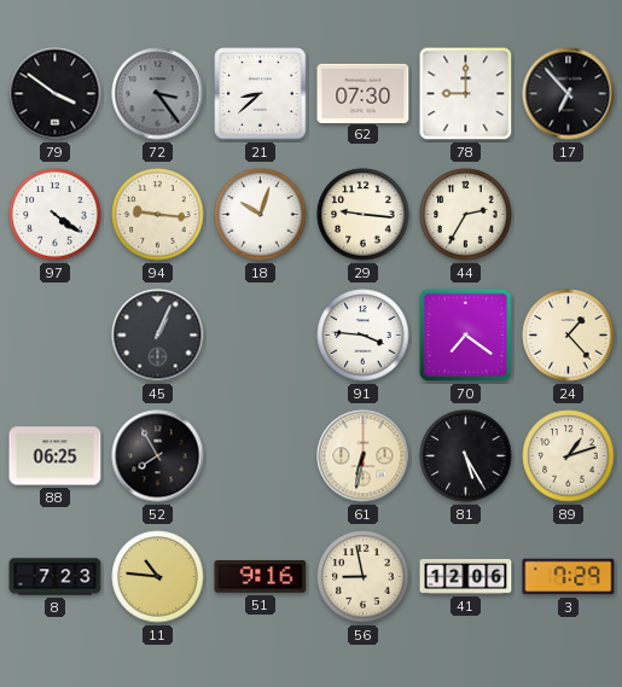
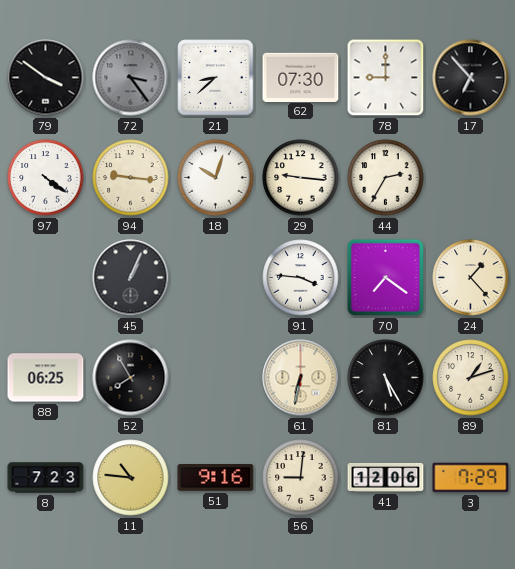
56: 8:58 -> 9:01
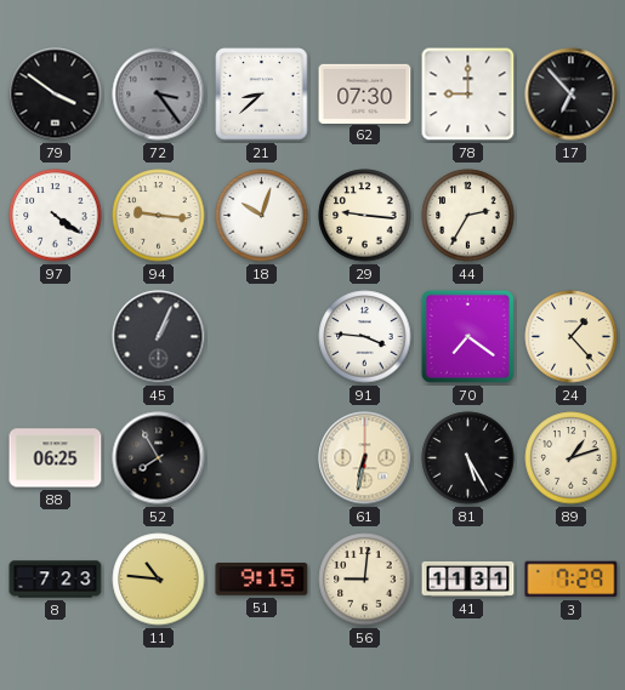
51: 9:16 -> 9:15
41: 12:06 -> 11:31
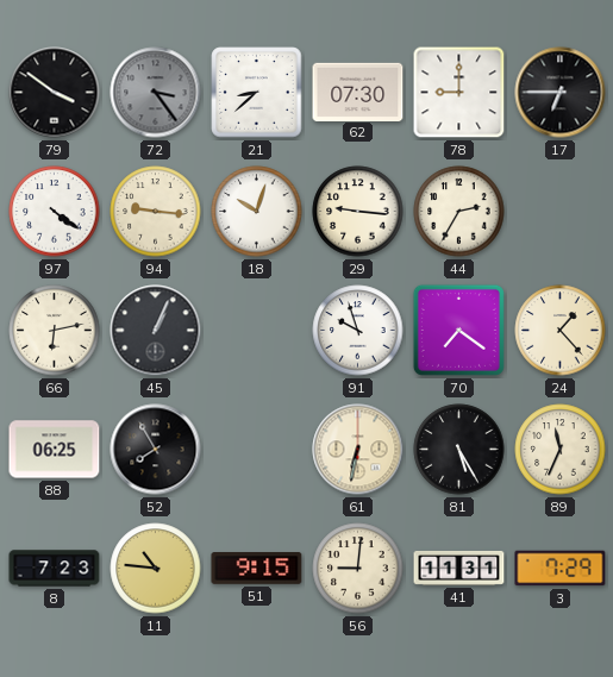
17: 6:53 -> 6:45
66: none -> 6:13
91: 3:46 -> 9:57
89: 1:12 -> 11:34
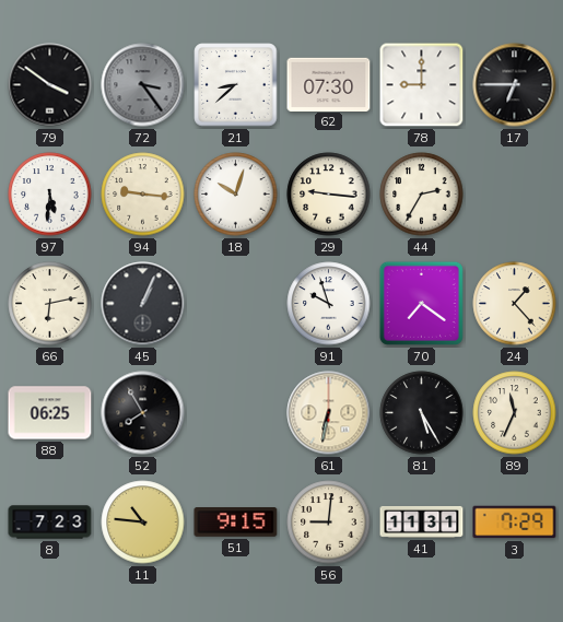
97: 4:21 -> 5:31
